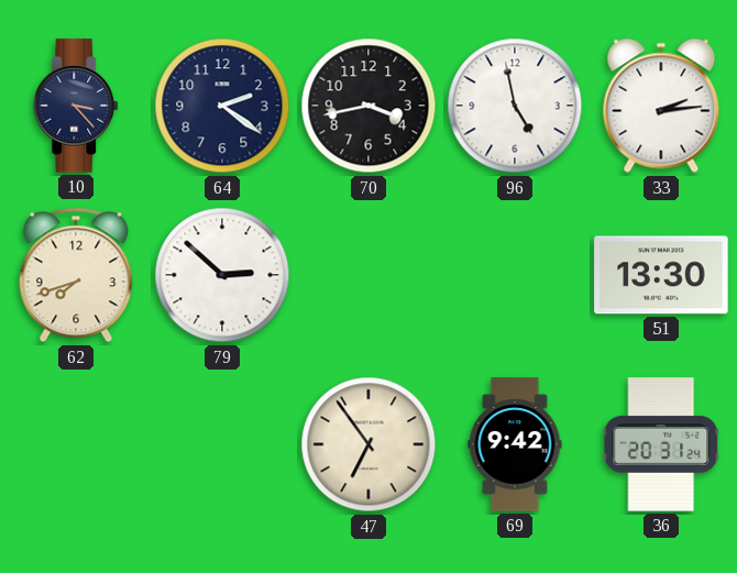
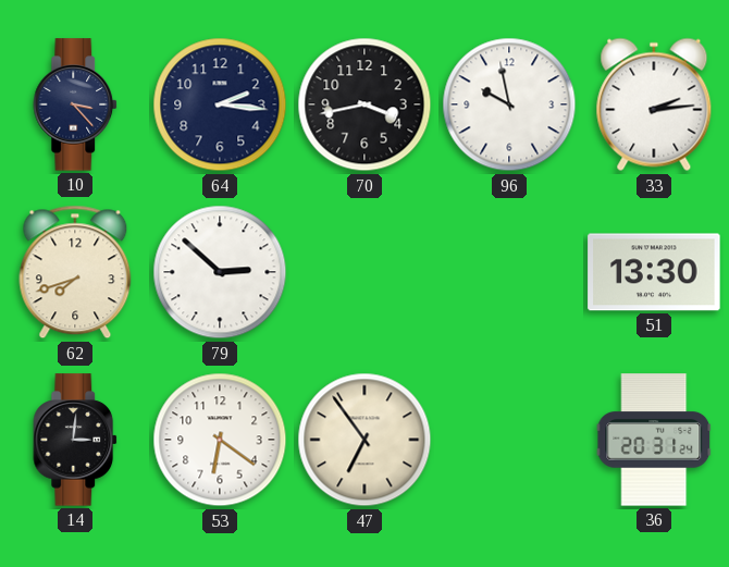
64: 2:21 -> 2:16
96: 4:58 -> 9:58
14: none -> 3:01
53: none -> 6:21
69: 9:42 -> none
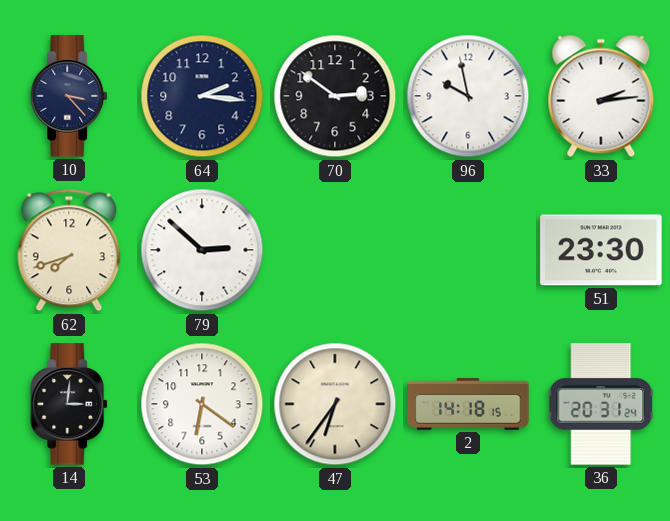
70: 3:43 -> 2:51
51: 13:30 -> 23:30
47: 6:54 -> 6:36
2: none -> 14:18
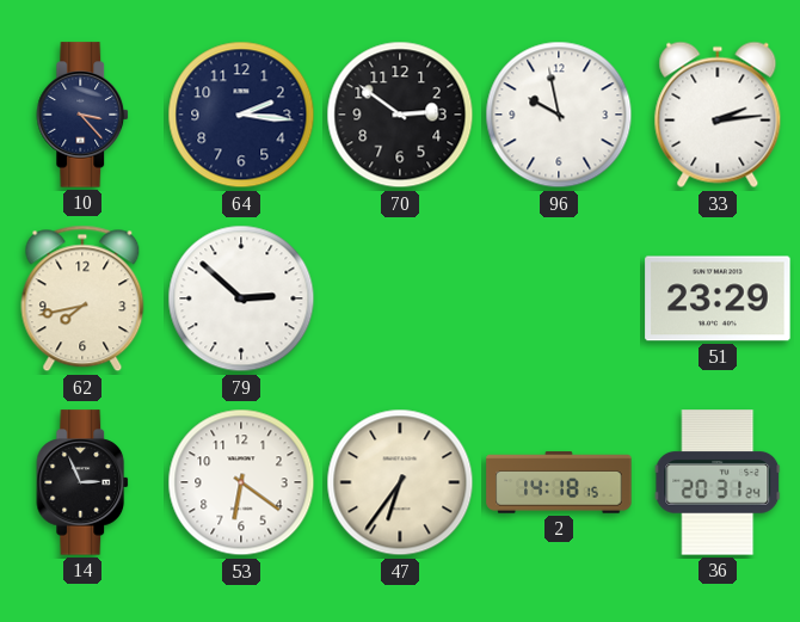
62: 7:42 -> 7:43
51: 23:30 -> 23:29
14: 3:01 -> 2:56
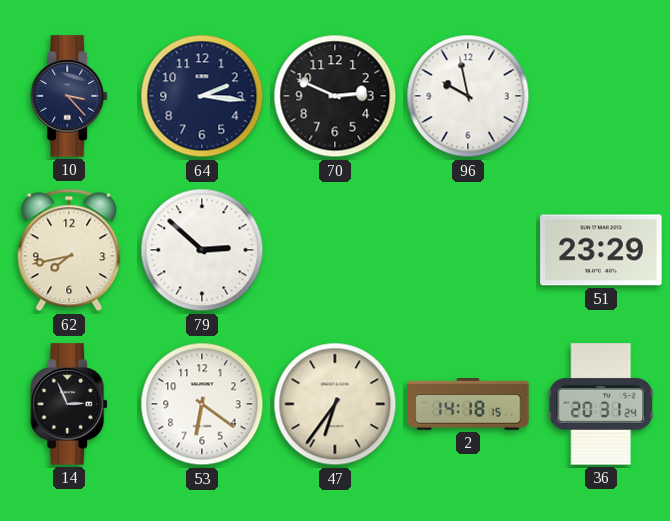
70: 2:51 -> 2:49
33: 2:14 -> none
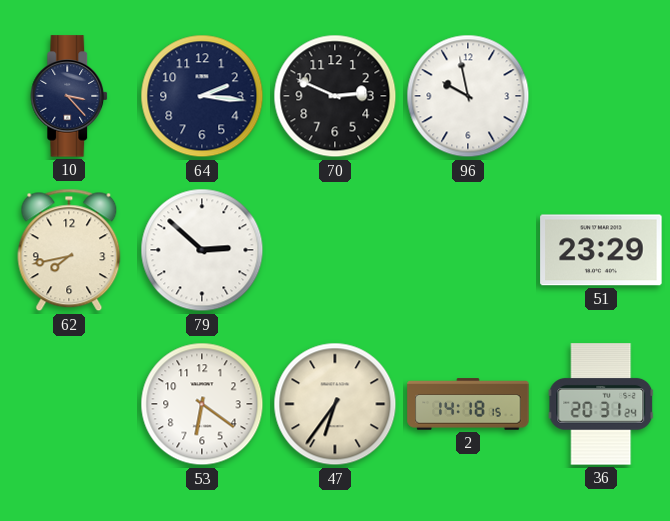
14: 2:56 -> none
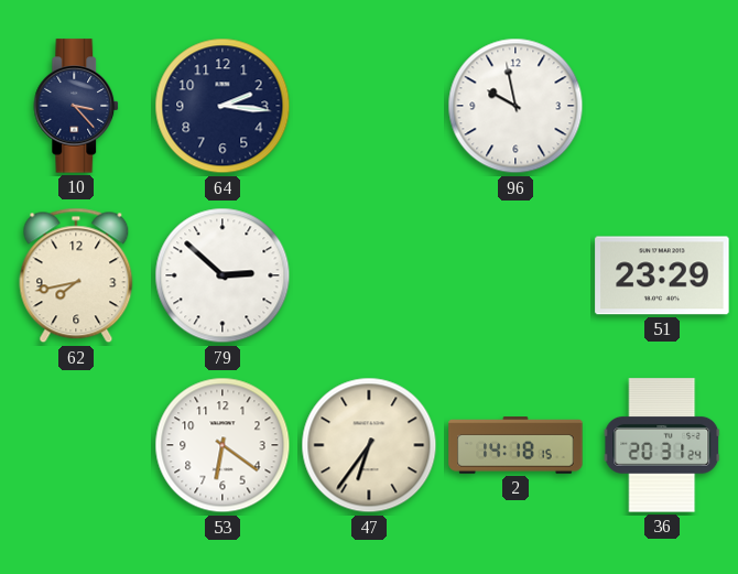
70: 2:49 -> none
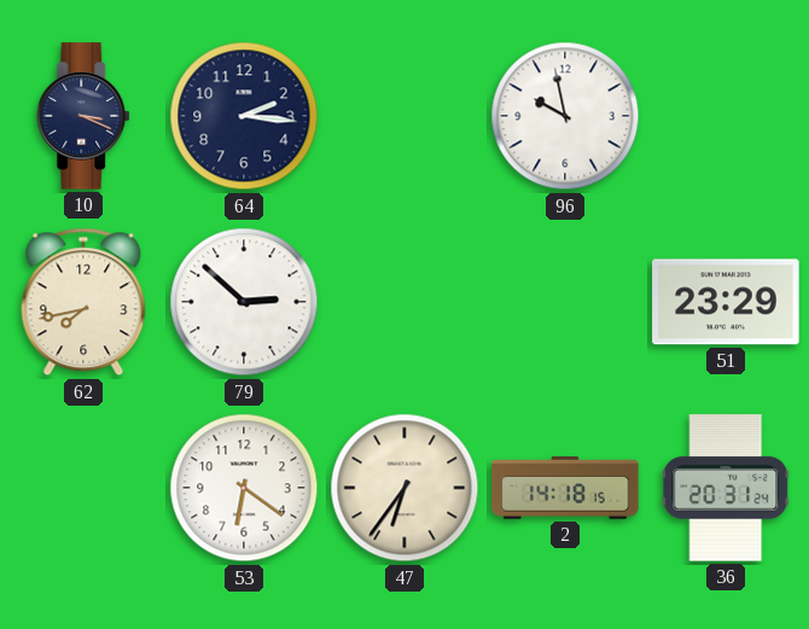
10: 3:23 -> 3:19
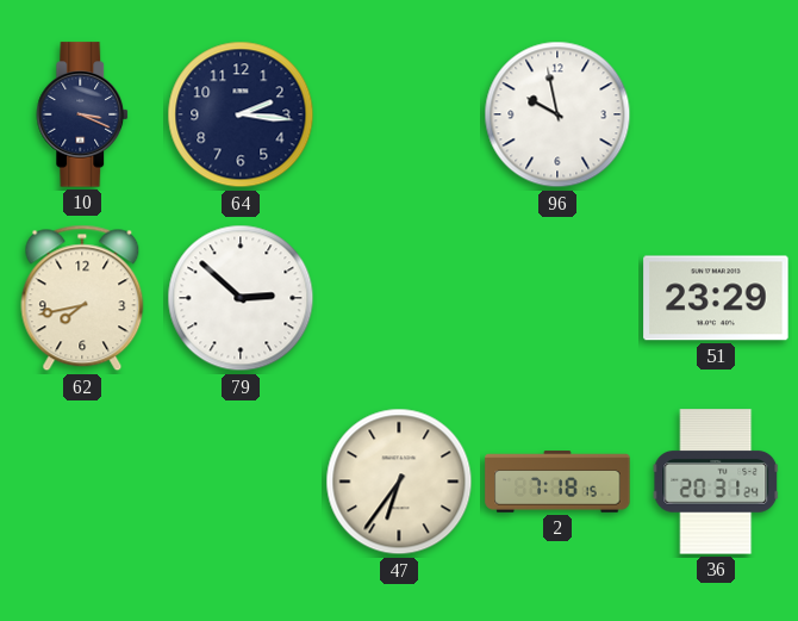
53: 6:21 -> none
2: 14:18 -> 7:18
